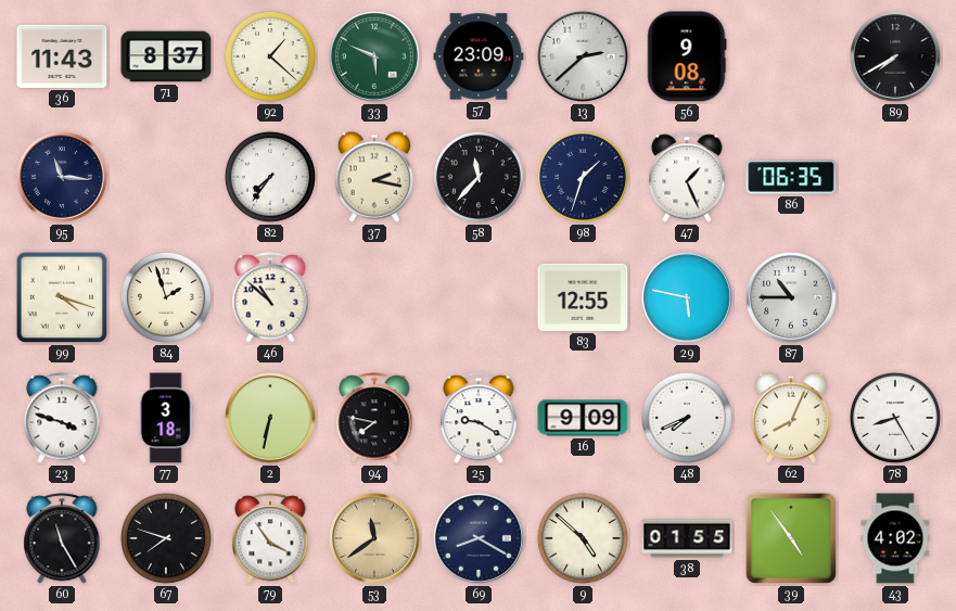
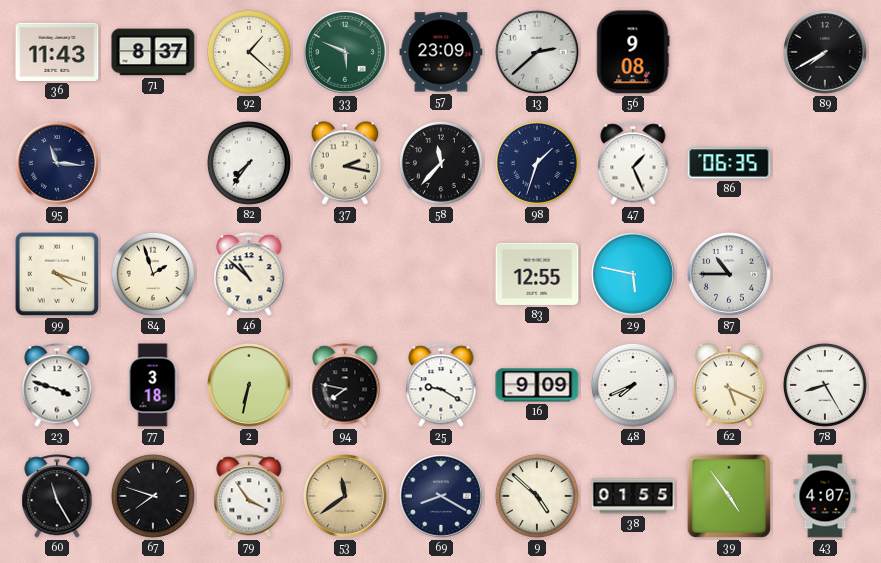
62: 8:04 -> 5:19
43: 4:02 -> 4:07
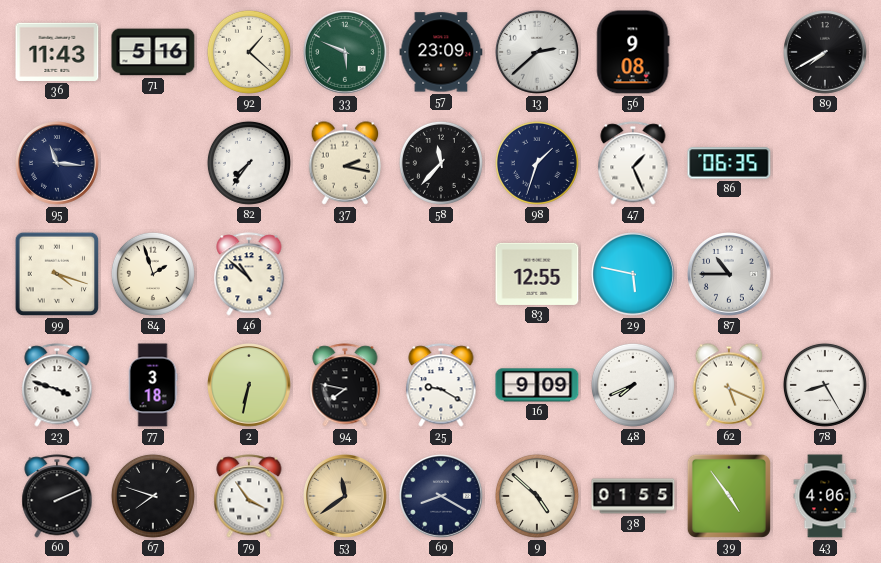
71: 8:37 -> 5:16
60: 11:25 -> 2:11
43: 4:07 -> 4:06
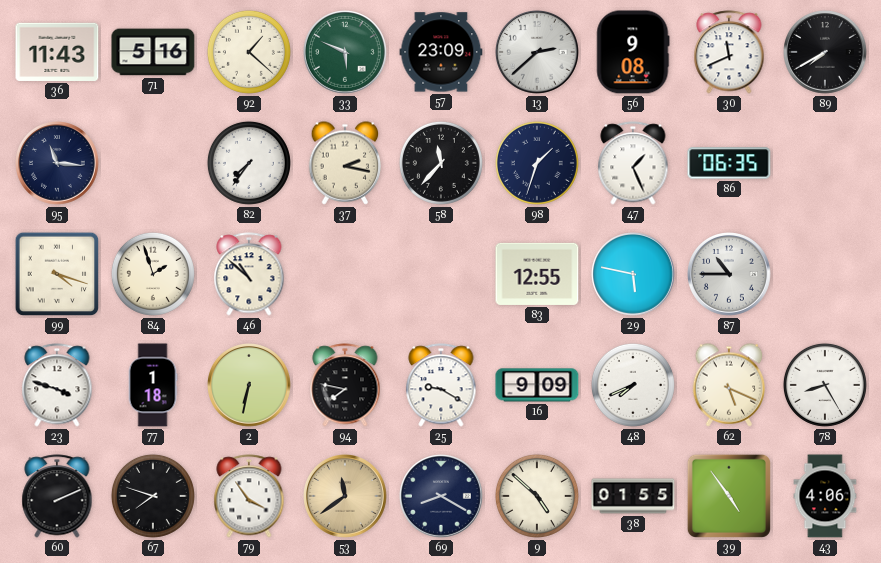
30: none -> 11:41
77: 3:18 -> 1:18
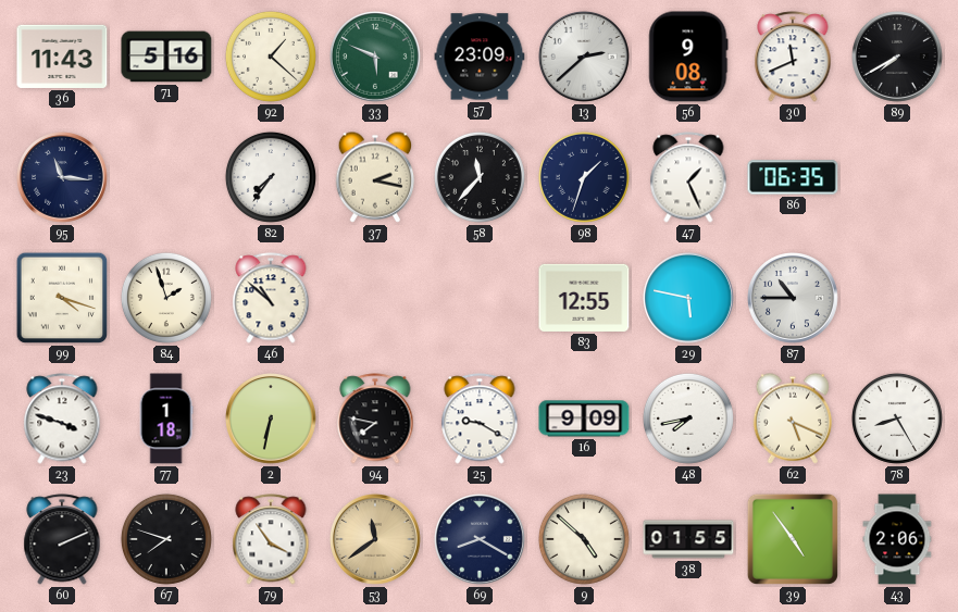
48: 7:41 -> 7:43
43: 4:06 -> 2:06
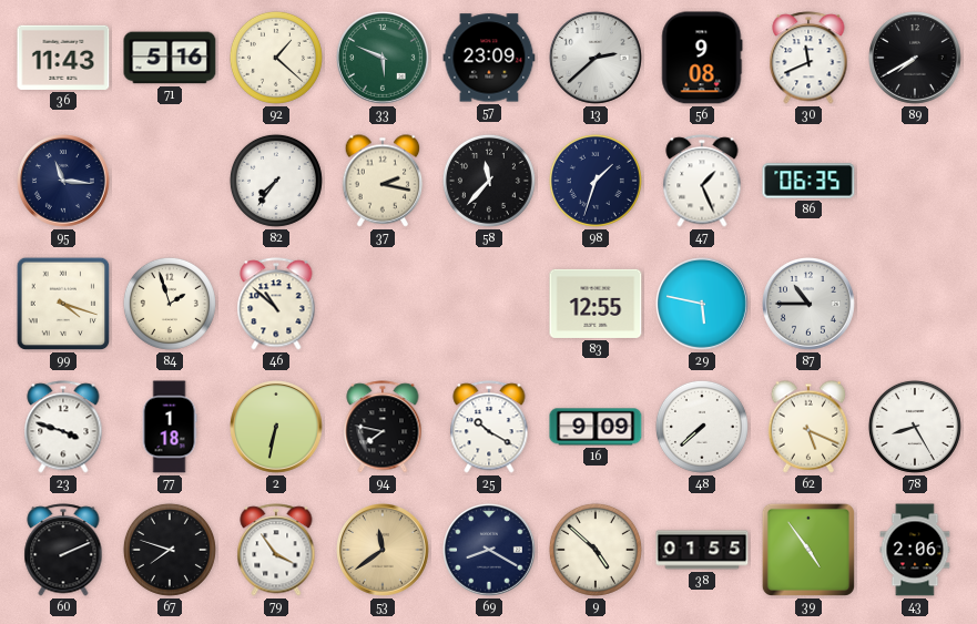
25: 9:20 -> 10:20
48: 7:43 -> 7:38
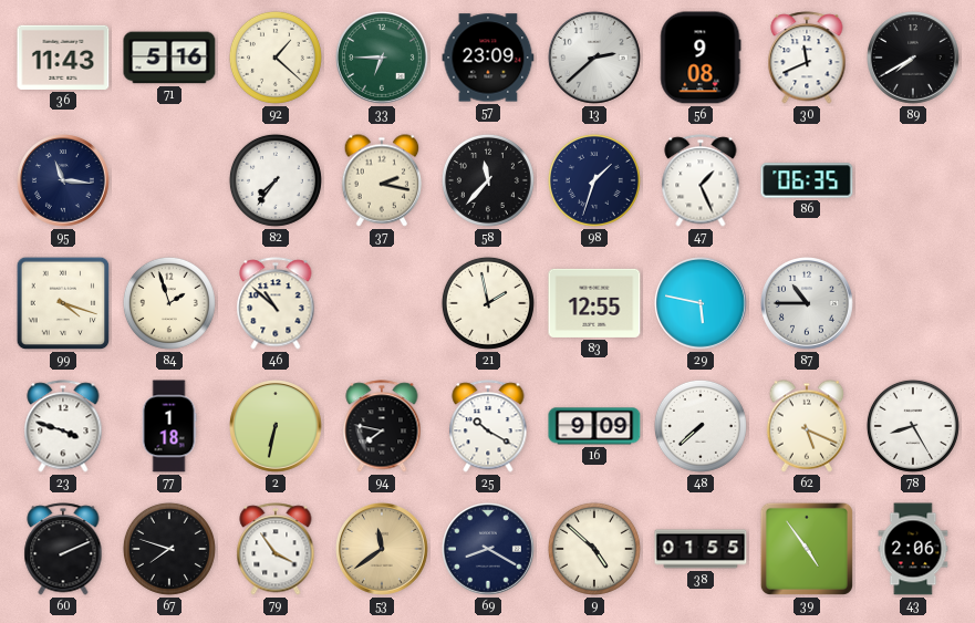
33: 5:49 -> 6:45
21: none -> 1:58
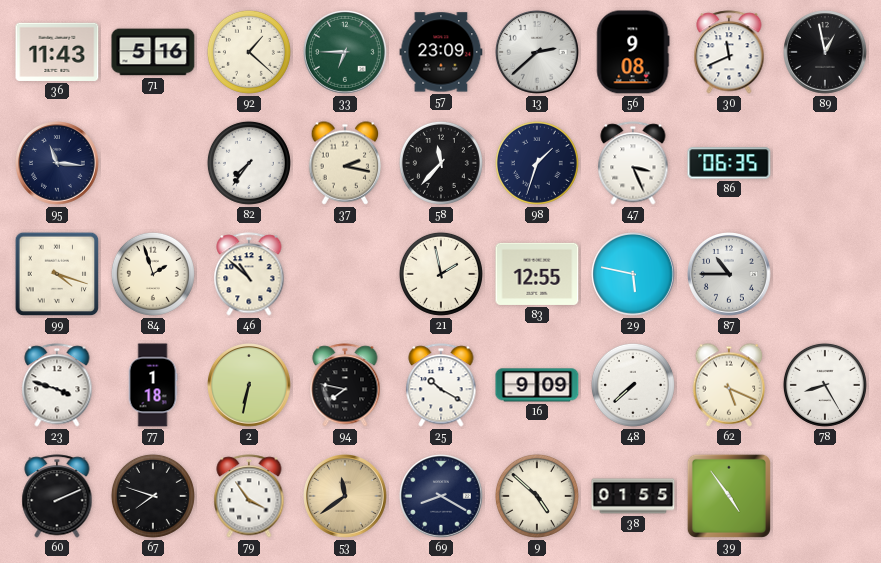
89: 7:40 -> 12:58
47: 1:26 -> 3:26
43: 2:06 -> none
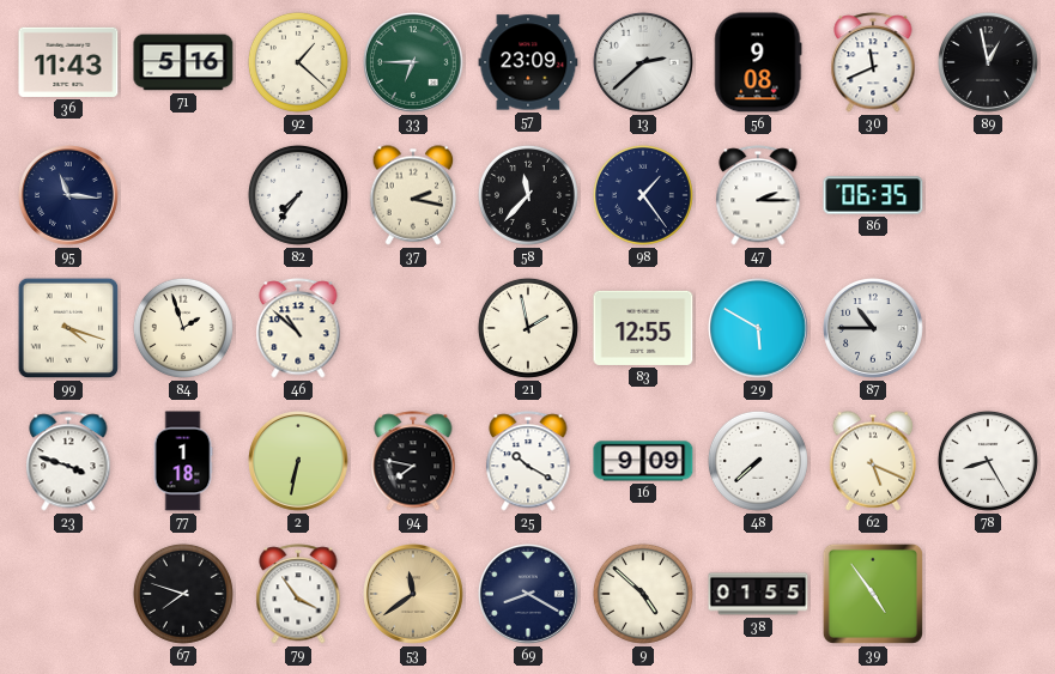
98: 1:33 -> 1:24
47: 3:26 -> 2:15
29: 5:47 -> 5:50
60: 2:11 -> none
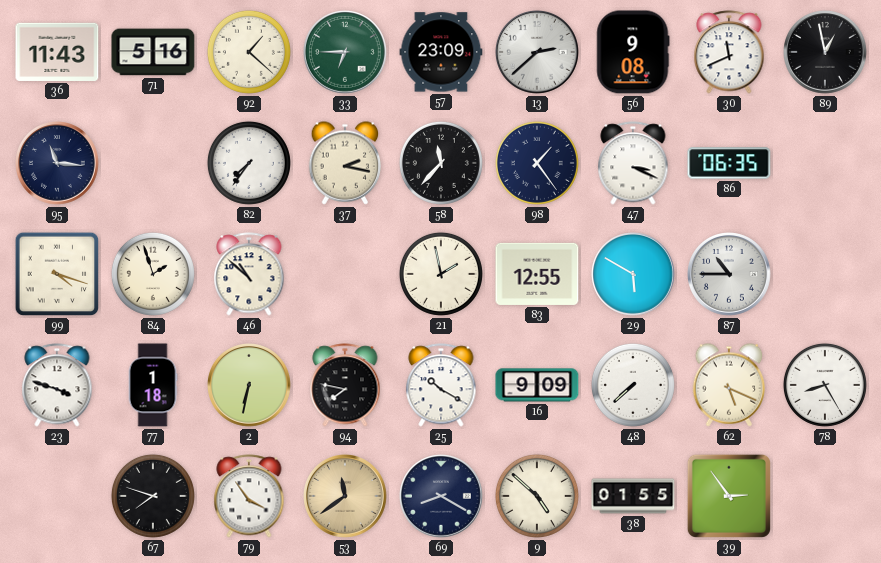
47: 2:15 -> 3:19
39: 4:54 -> 2:54
